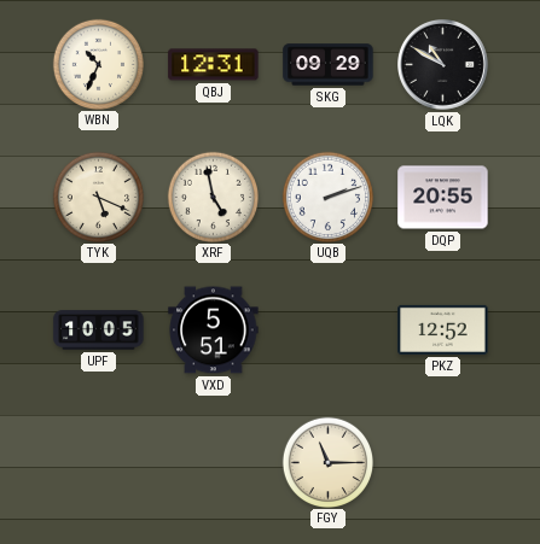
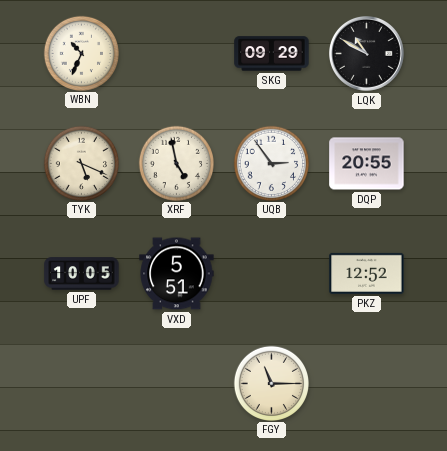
QBJ: 12:31 -> none
UQB: 2:12 -> 2:54
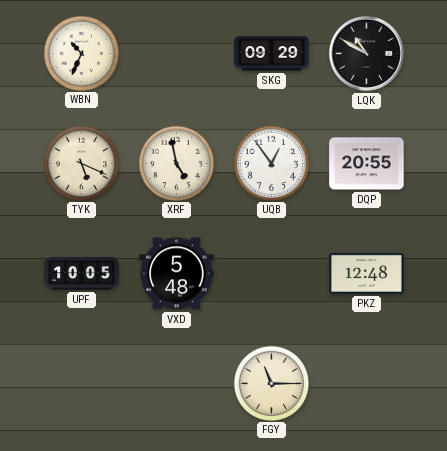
UQB: 2:54 -> 12:54
VXD: 5:51 -> 5:48
PKZ: 12:52 -> 12:48
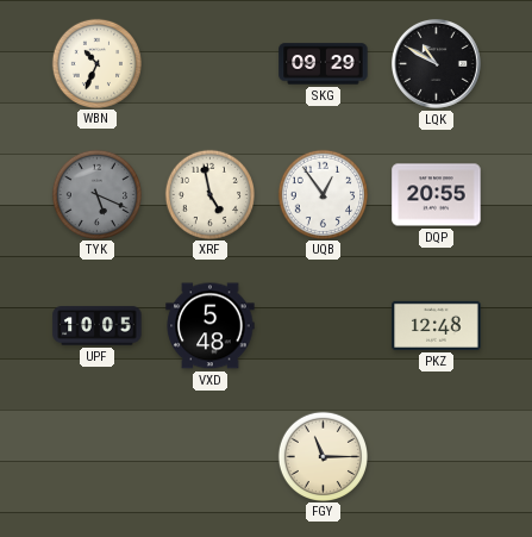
TYK dial: cream -> grey
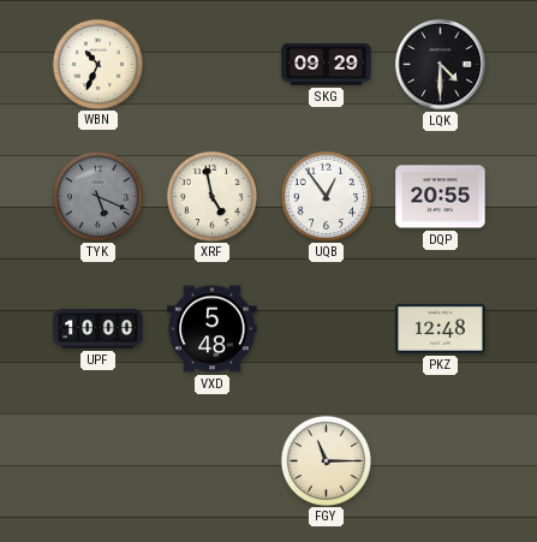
LQK: 10:50 -> 4:30
UPF: 10:05 -> 10:00
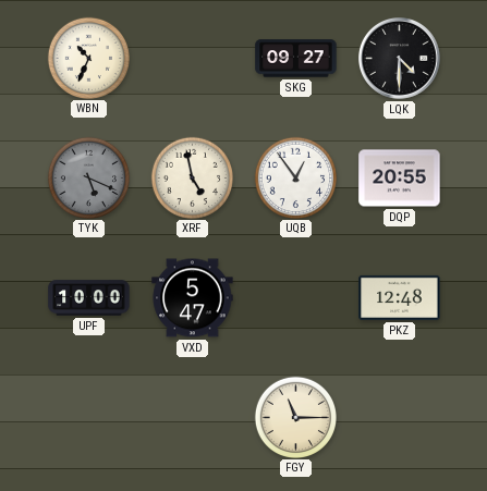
SKG: 09:29 -> 09:27
VXD: 5:48 -> 5:47
